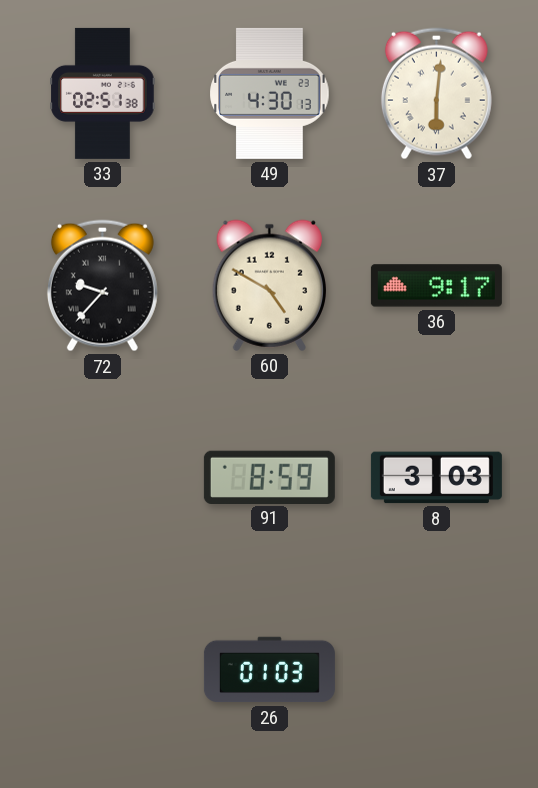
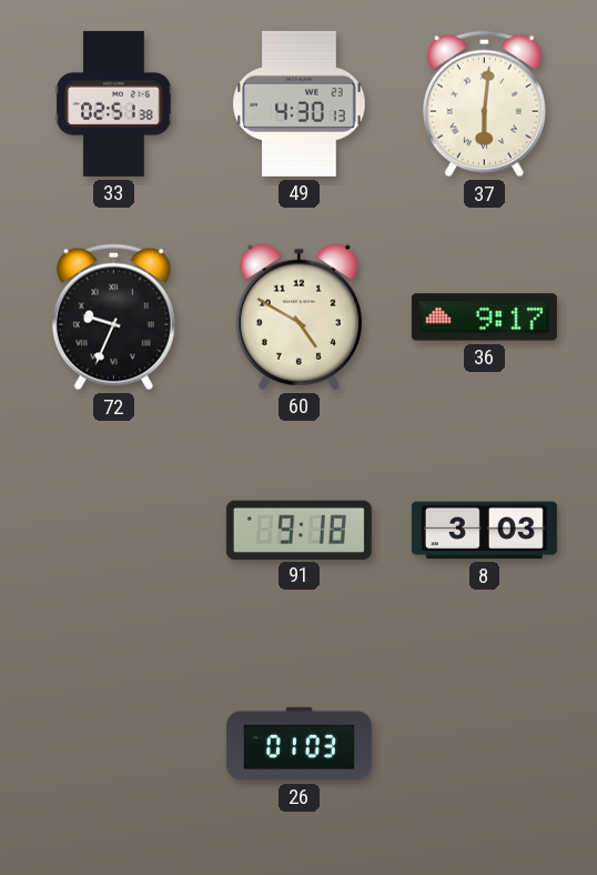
72: 9:37 -> 9:34
91: 8:59 -> 9:18
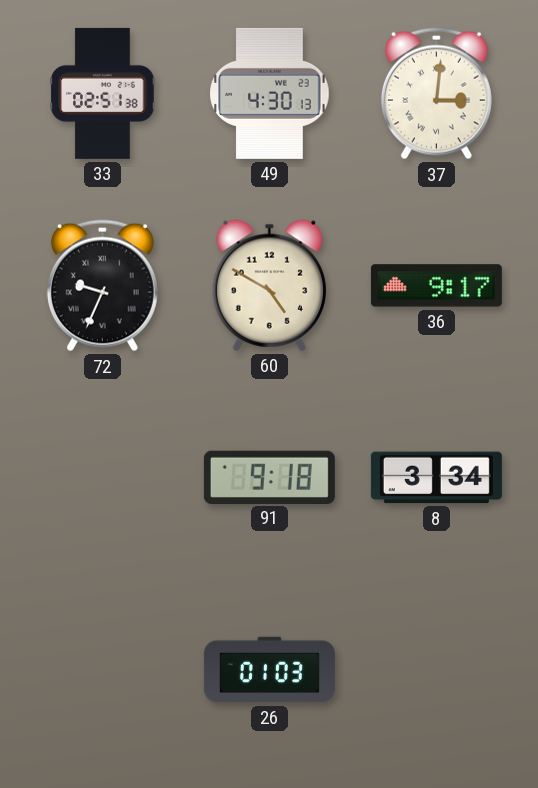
37: 6:01 -> 3:01
8: 3:03 -> 3:34
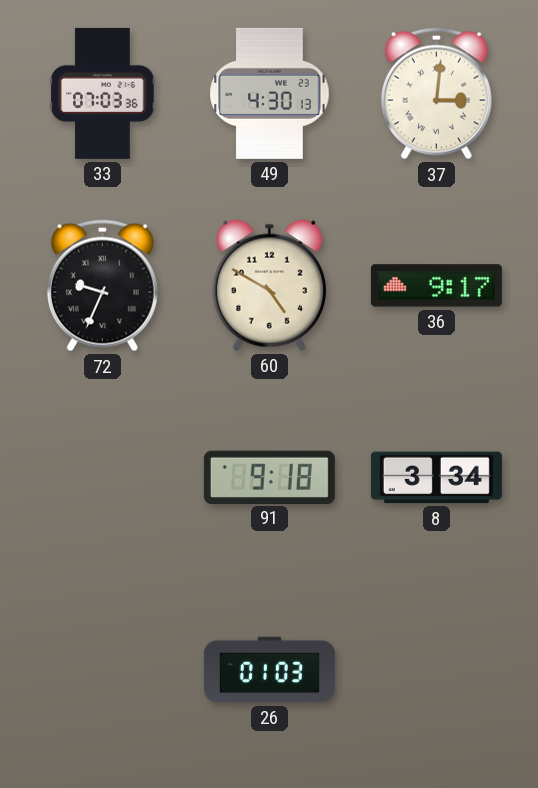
33: 02:51 -> 07:03
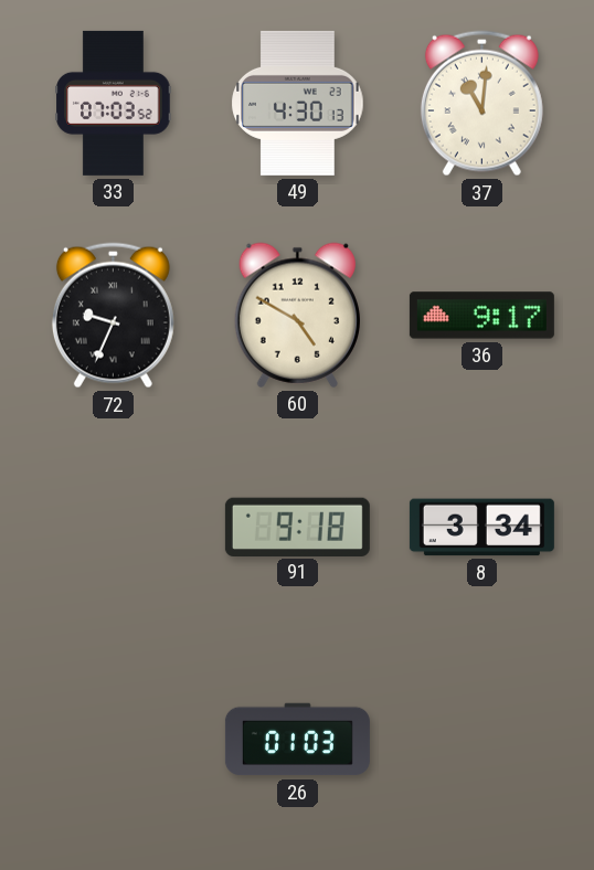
33: 07:03:36 -> 07:03:52
37: 3:01 -> 11:01
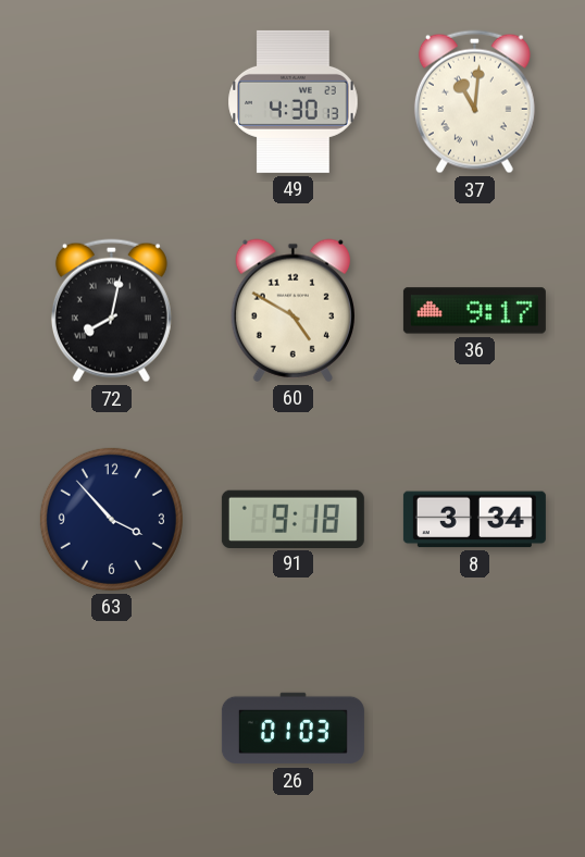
33: 07:03 -> none
72: 9:34 -> 8:02
63: none -> 3:53
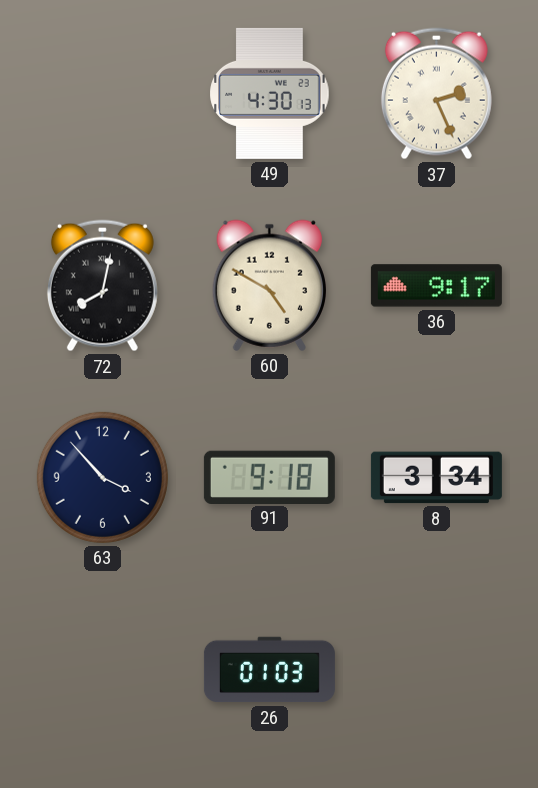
37: 11:01 -> 2:26
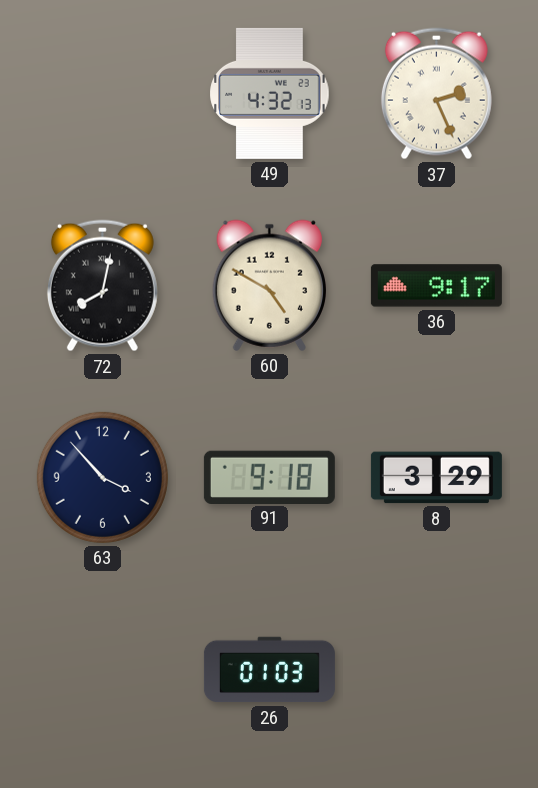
49: 4:30 -> 4:32
8: 3:34 -> 3:29
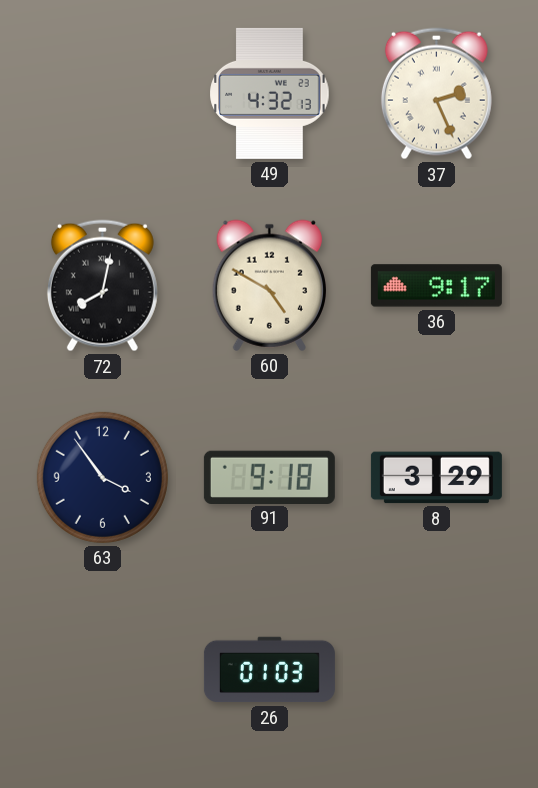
63: 3:53 -> 3:54
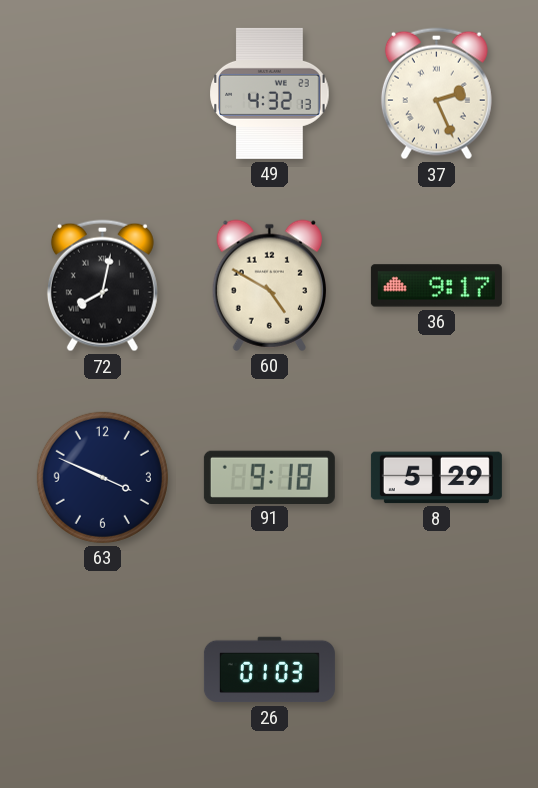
63: 3:54 -> 3:49
8: 3:29 -> 5:29
